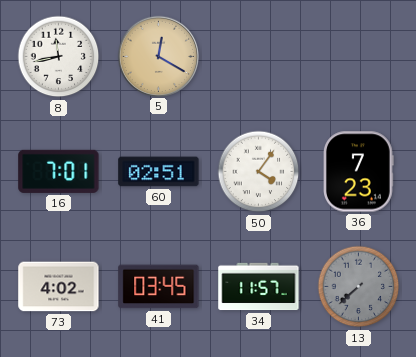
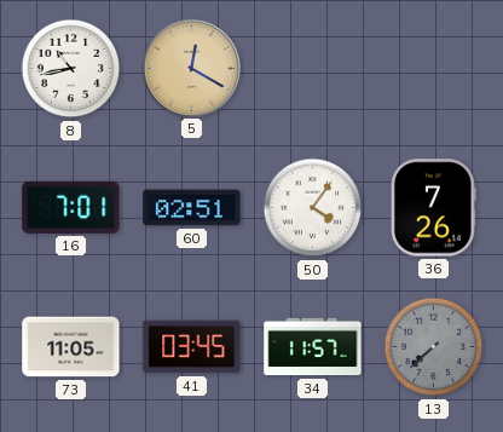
8: 11:43 -> 10:43
36: 7:23 -> 7:26
73: 4:02 -> 11:05
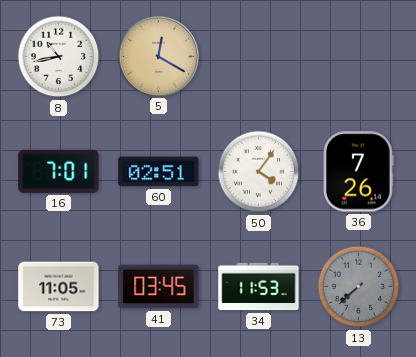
34: 11:57 -> 11:53
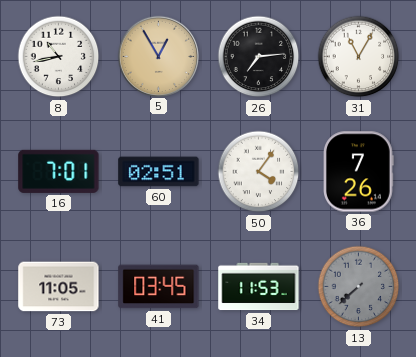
5: 12:20 -> 12:55
26: none -> 7:14
31: none -> 11:05
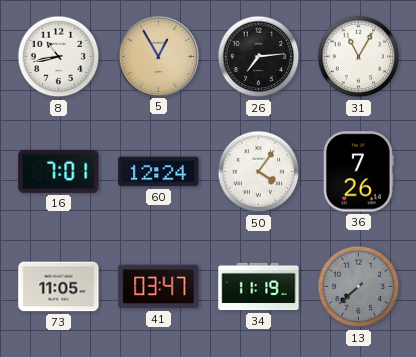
60: 02:51 -> 12:24
41: 03:45 -> 03:47
34: 11:53 -> 11:19
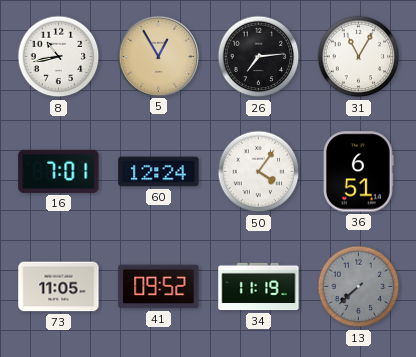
36: 7:26 -> 6:51
41: 03:47 -> 09:52
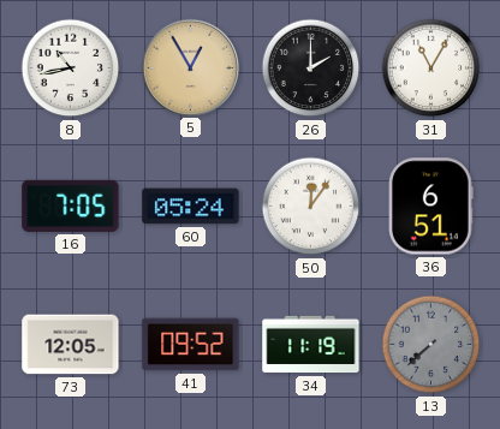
26: 7:14 -> 2:00
16: 7:01 -> 7:05
60: 12:24 -> 05:24
50: 4:06 -> 12:06
73: 11:05 -> 12:05
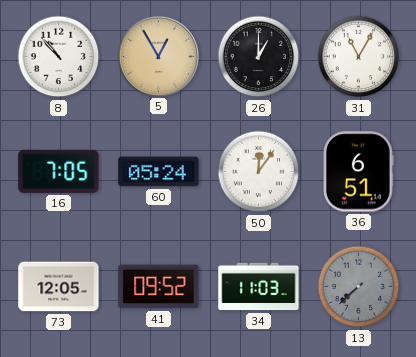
8: 10:43 -> 10:53
26: 2:00 -> 1:00
34: 11:19 -> 11:03
